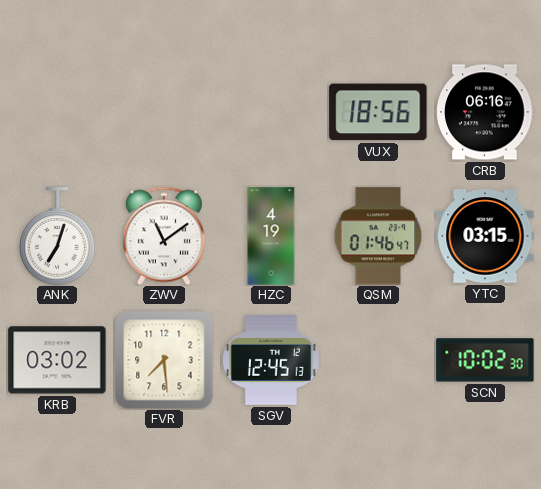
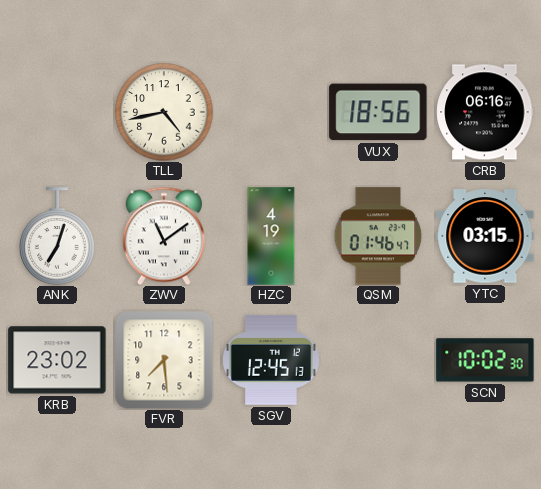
TLL: none -> 4:43
KRB: 03:02 -> 23:02
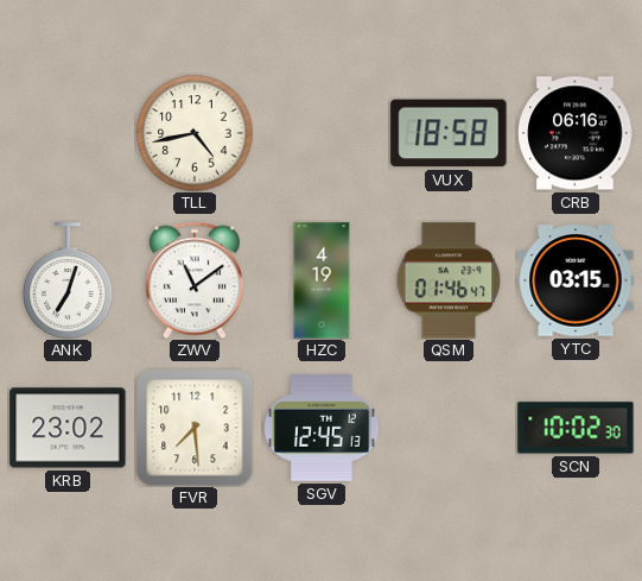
VUX: 18:56 -> 18:58
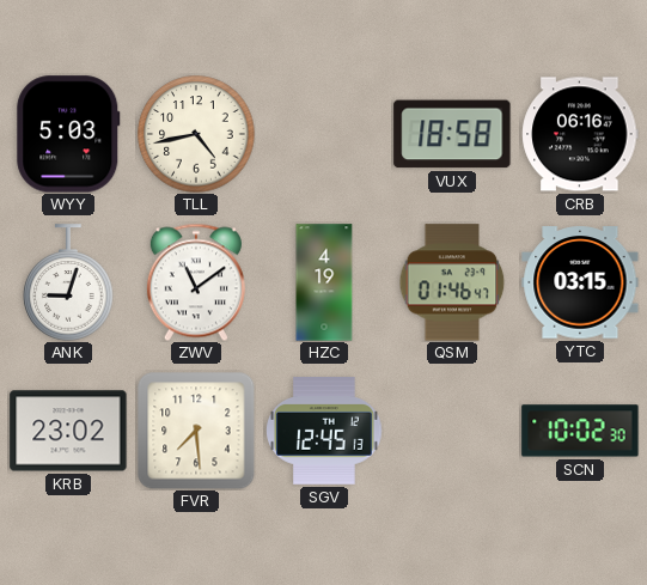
WYY: none -> 5:03
ANK: 7:03 -> 9:03
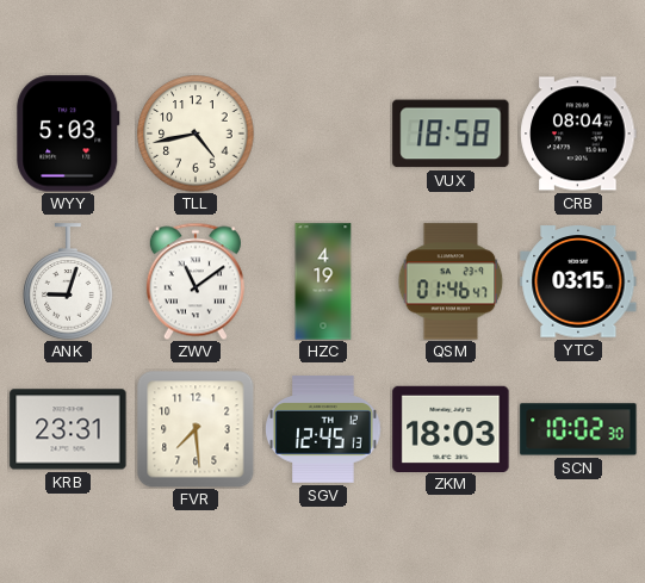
CRB: 06:16 -> 08:04
KRB: 23:02 -> 23:31
ZKM: none -> 18:03
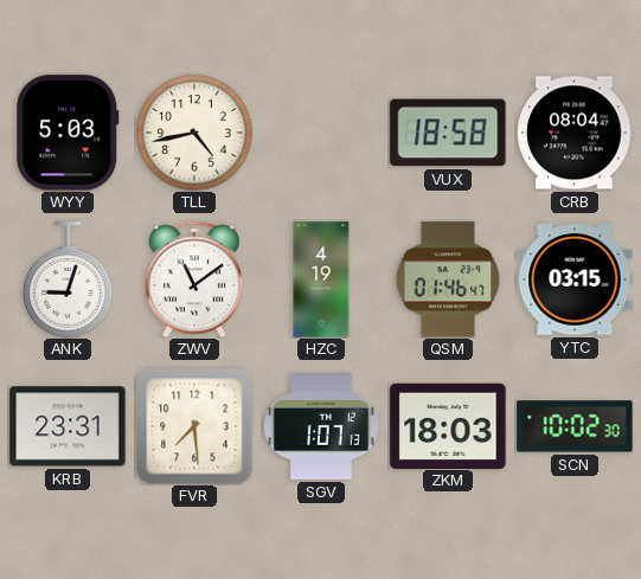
SGV: 12:45 -> 1:07
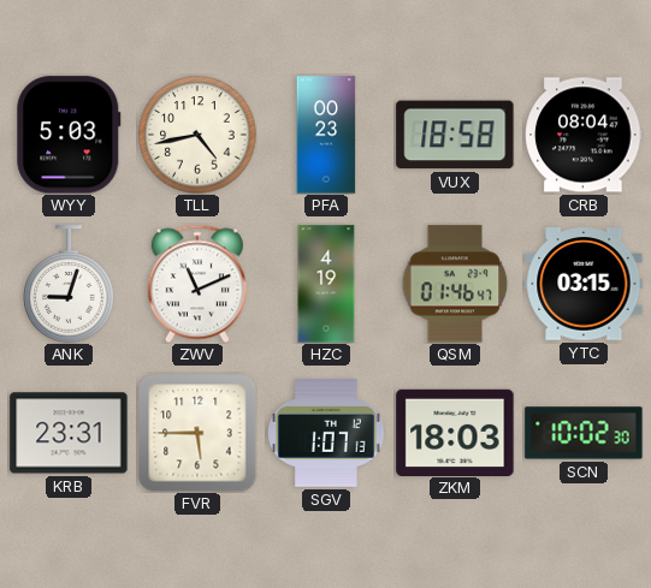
PFA: none -> 00:23
ZWV: 11:09 -> 11:11
FVR: 7:29 -> 5:45
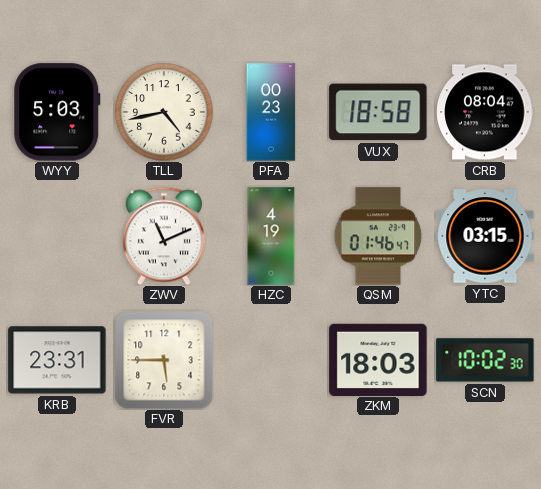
ANK: 9:03 -> none
SGV: 1:07 -> none
